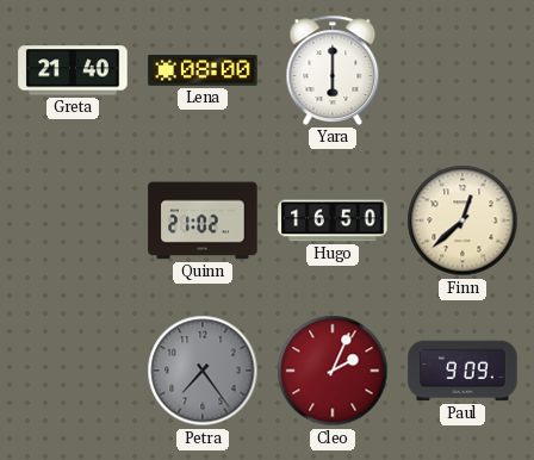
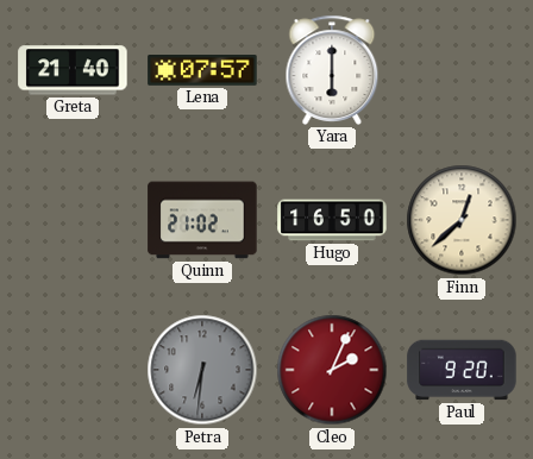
Lena: 08:00 -> 07:57
Petra: 7:24 -> 6:31
Paul: 9:09 -> 9:20
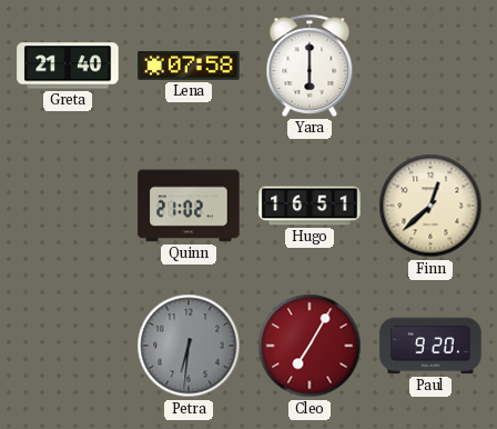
Lena: 07:57 -> 07:58
Hugo: 16:50 -> 16:51
Cleo: 2:04 -> 7:05
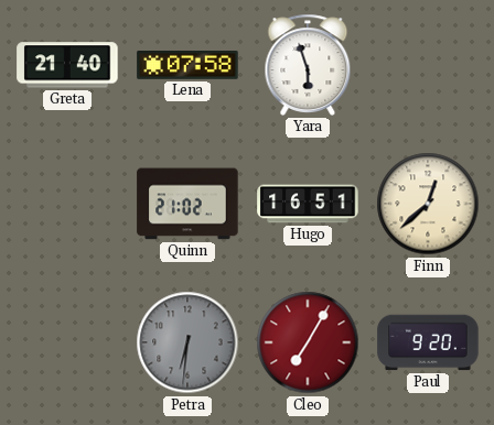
Yara: 6:00 -> 5:57
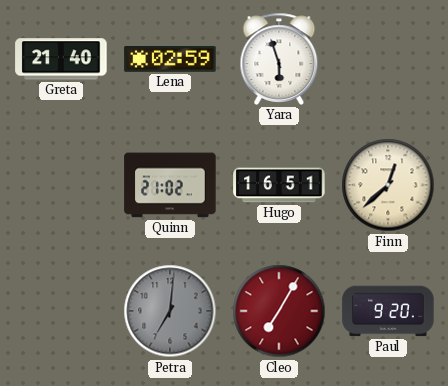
Lena: 07:58 -> 02:59
Petra: 6:31 -> 7:01
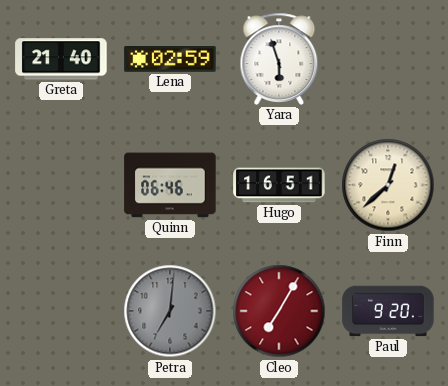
Quinn: 21:02 -> 06:46
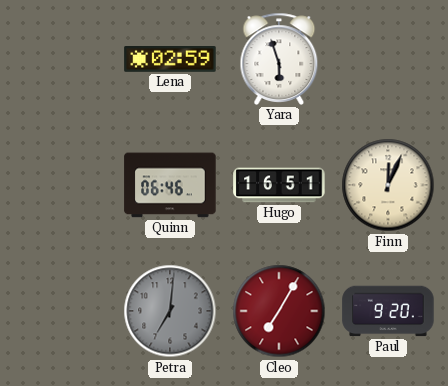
Greta: 21:40 -> none
Finn: 12:38 -> 12:04
